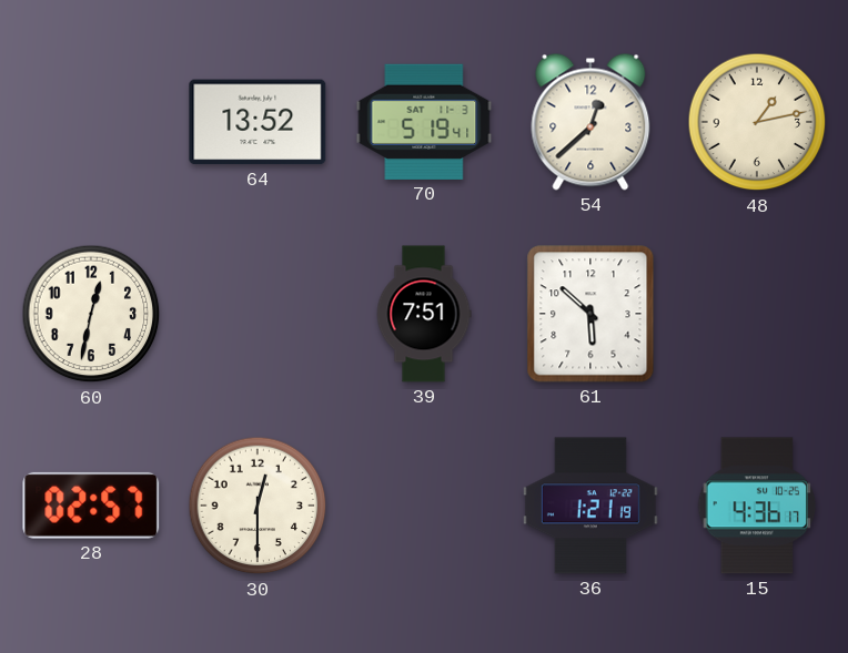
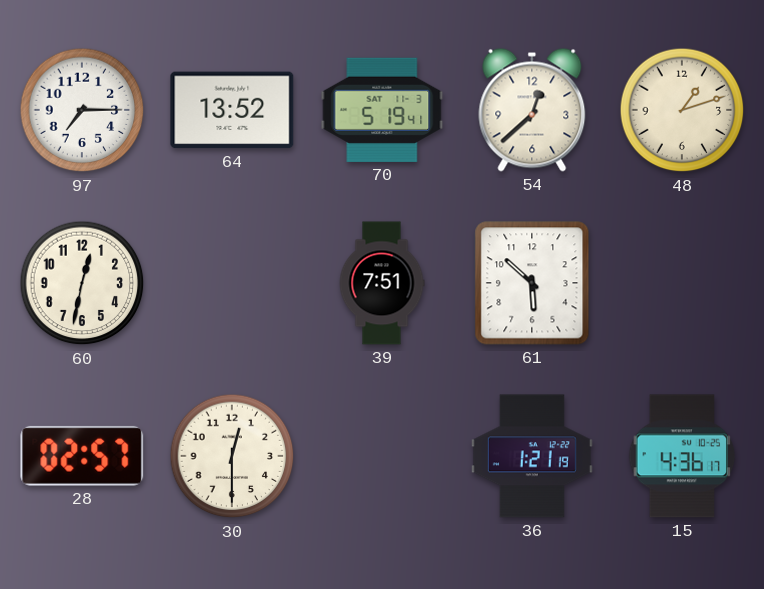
97: none -> 7:15
48: 1:13 -> 1:12
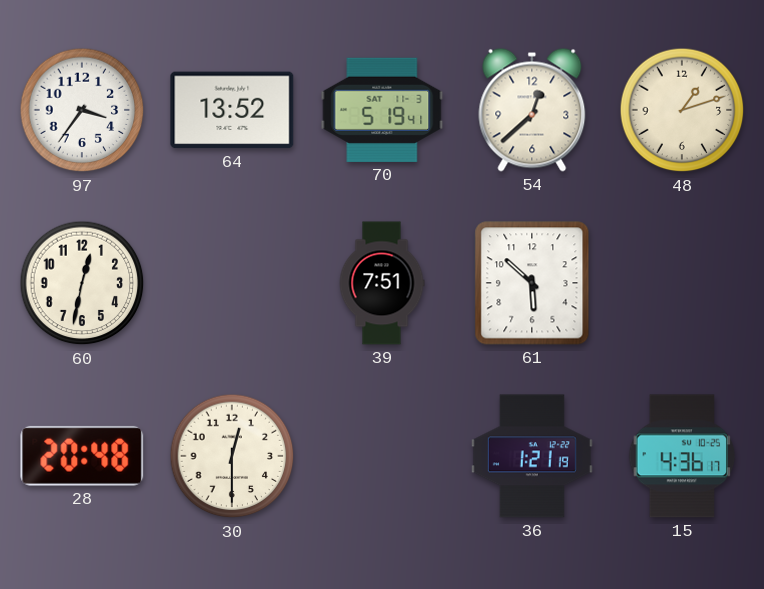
97: 7:15 -> 3:36
28: 02:57 -> 20:48
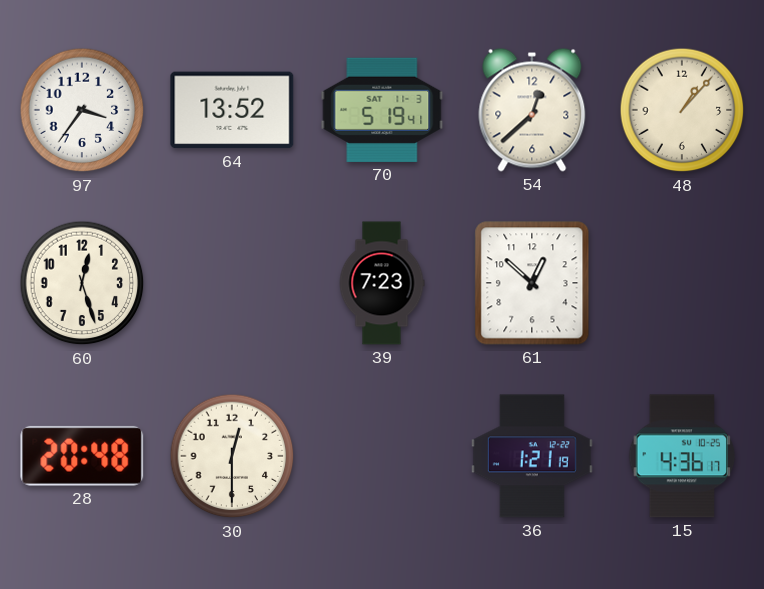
48: 1:12 -> 1:07
60: 12:32 -> 12:27
39: 7:51 -> 7:23
61: 5:52 -> 12:52
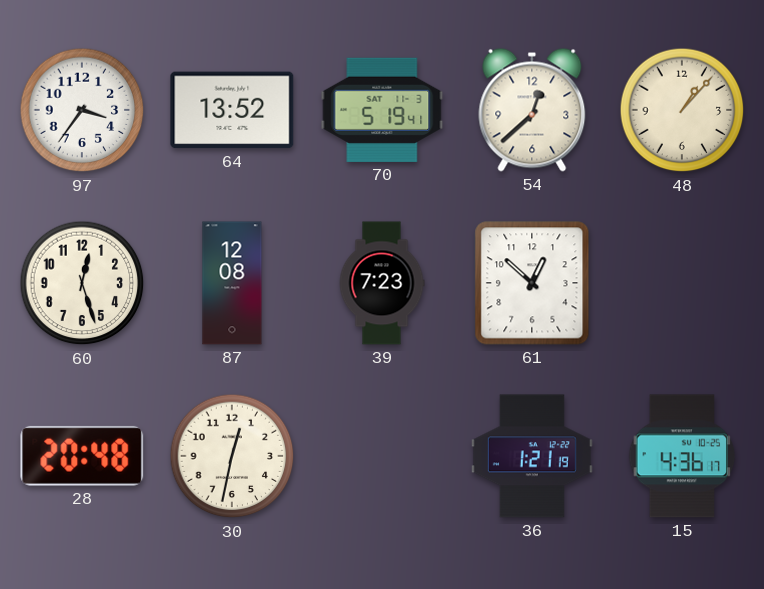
87: none -> 12:08
30: 12:30 -> 12:32
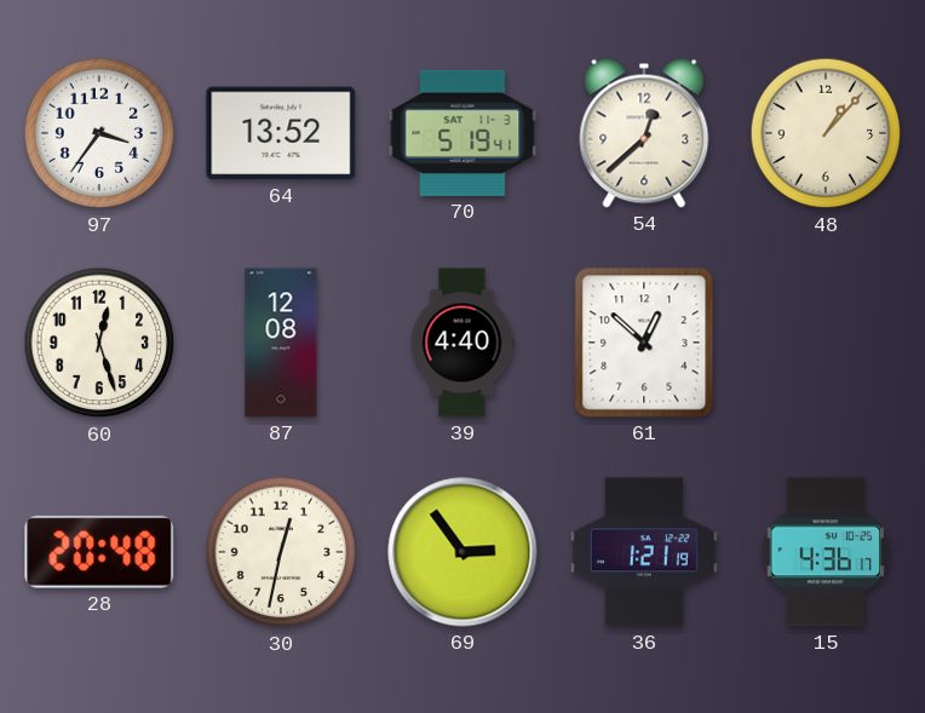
39: 7:23 -> 4:40
69: none -> 2:54
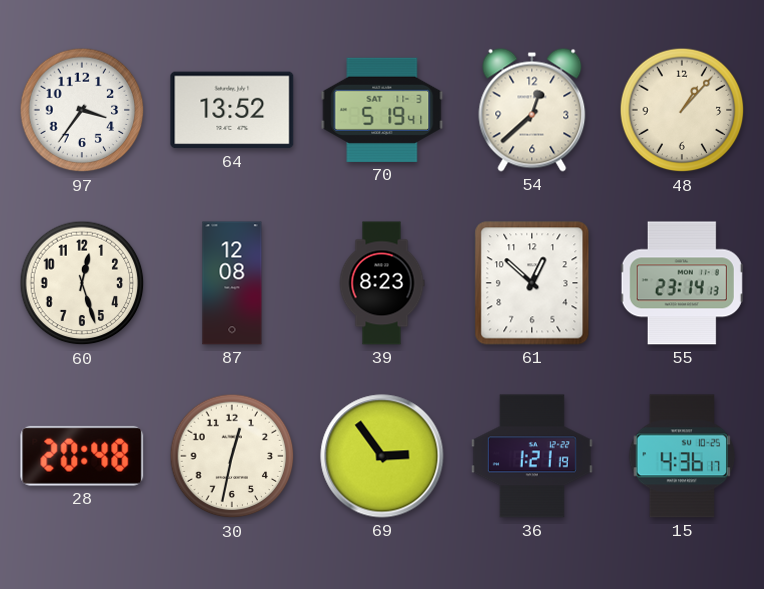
39: 4:40 -> 8:23
55: none -> 23:14
